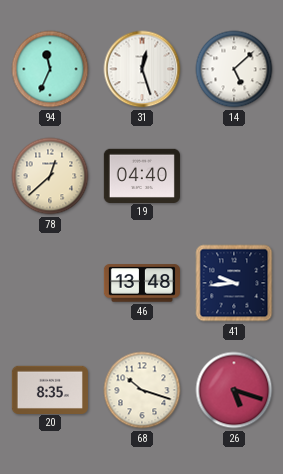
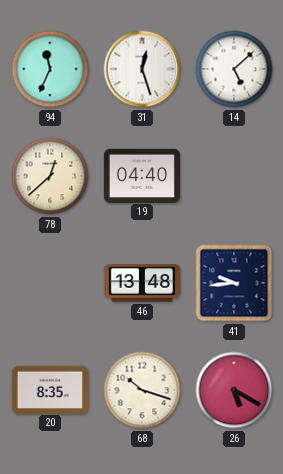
26: 5:18 -> 5:20
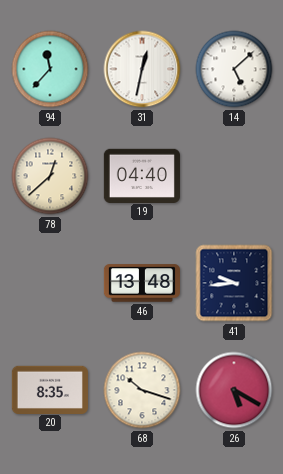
94: 11:34 -> 11:37
31: 12:27 -> 12:32
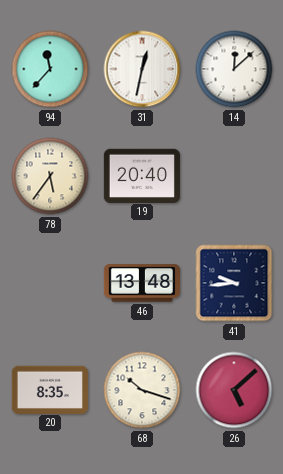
14: 5:08 -> 12:08
78: 12:38 -> 5:36
19: 04:40 -> 20:40
26: 5:20 -> 5:08
